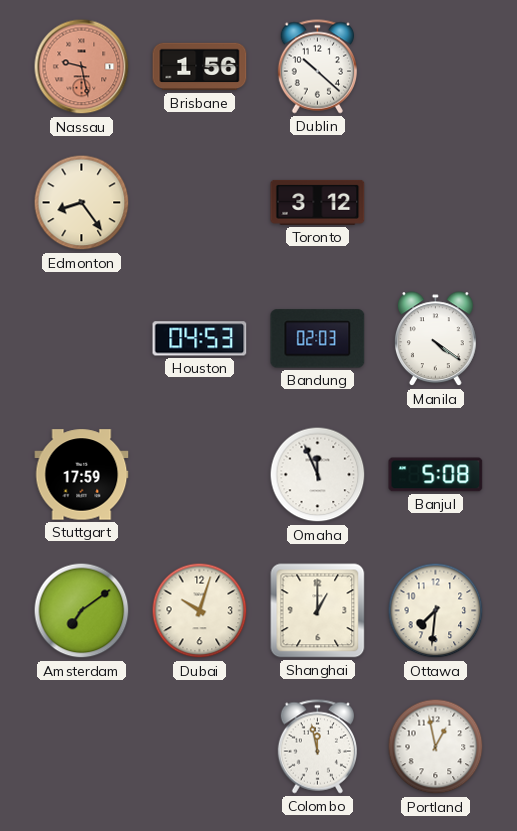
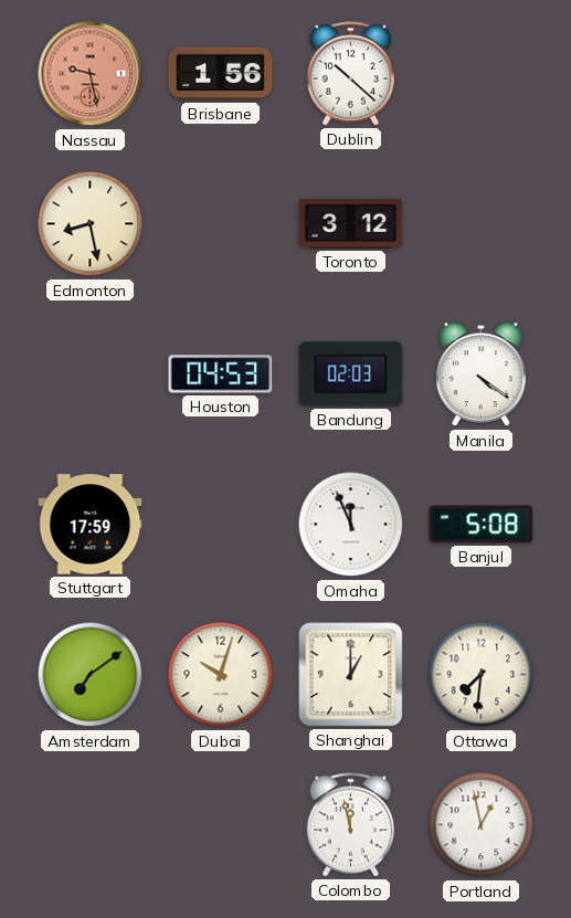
Edmonton: 8:24 -> 8:28
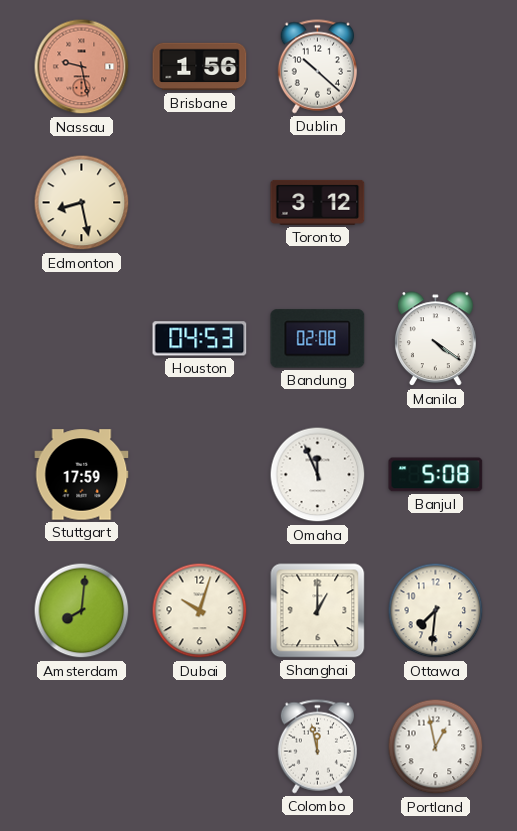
Bandung: 02:03 -> 02:08
Amsterdam: 7:09 -> 8:01
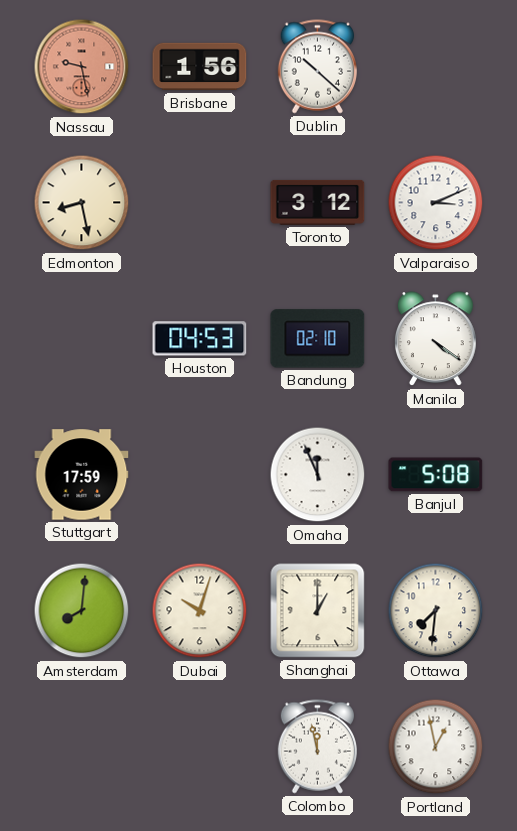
Valparaiso: none -> 3:11
Bandung: 02:08 -> 02:10
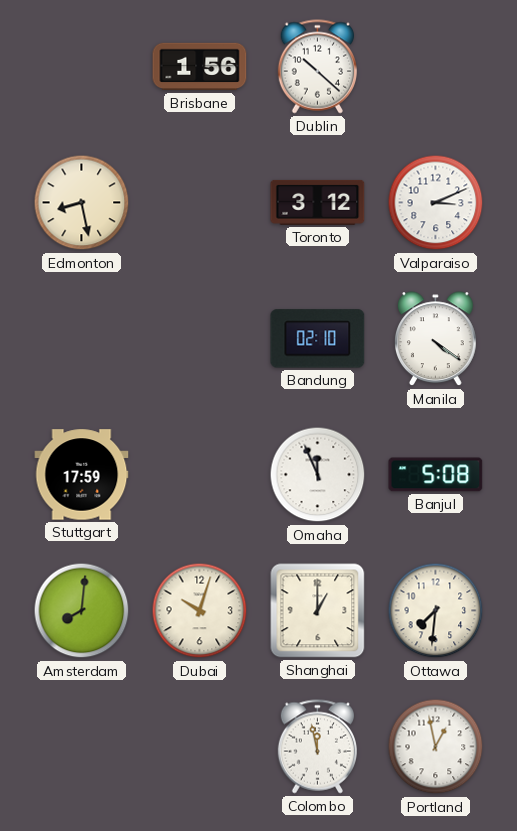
Nassau: 9:28 -> none
Houston: 04:53 -> none
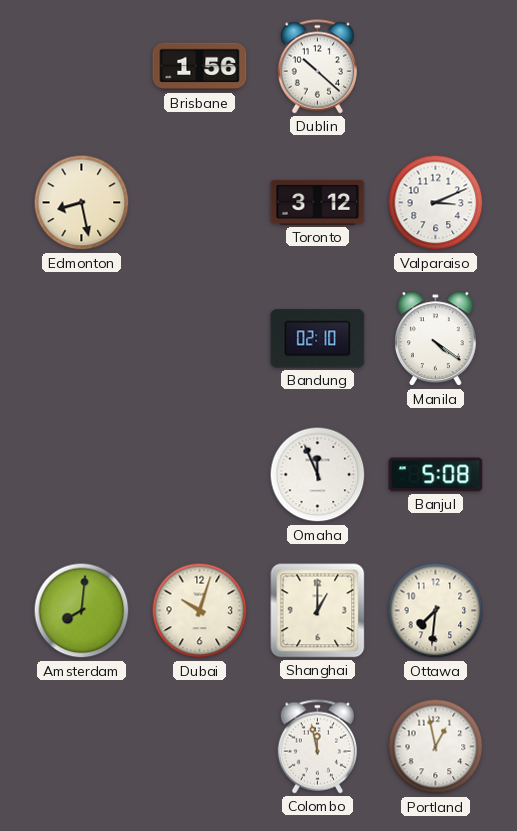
Stuttgart: 17:59 -> none
